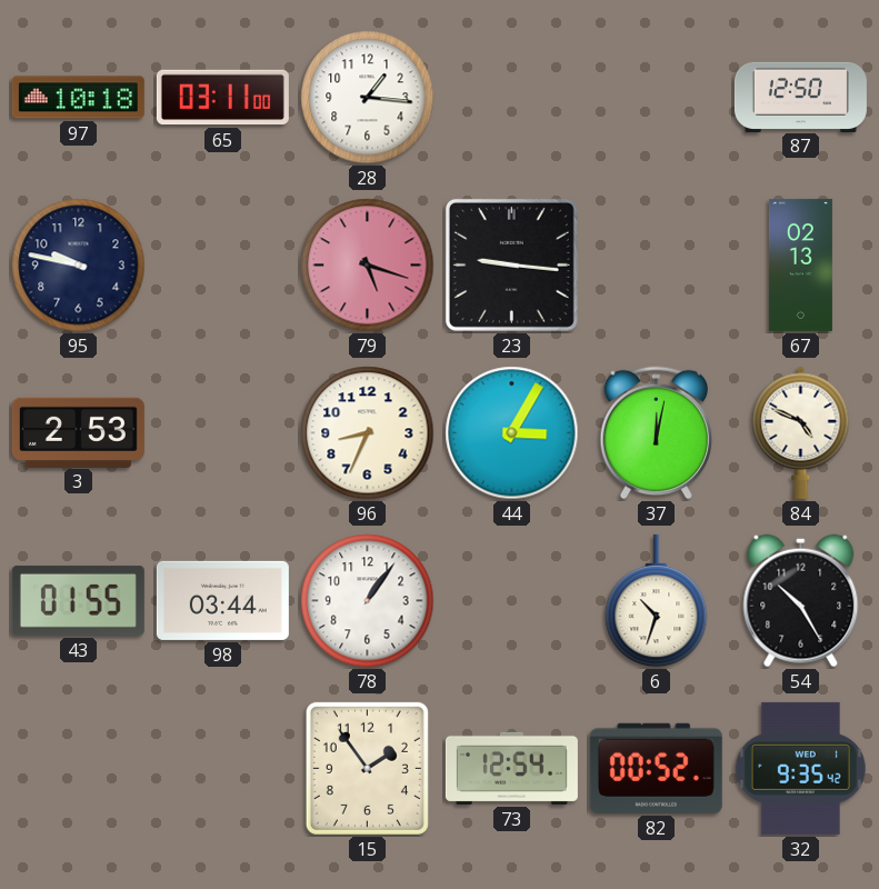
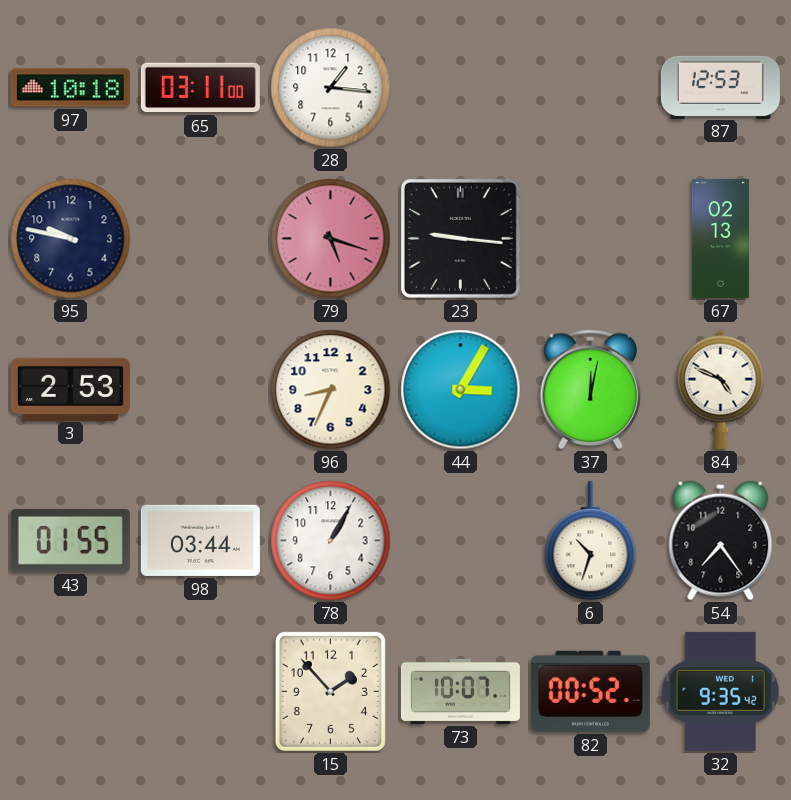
87: 12:50 -> 12:53
78: 1:06 -> 1:05
54: 10:25 -> 7:24
15: 1:54 -> 1:53
73: 12:54 -> 10:07
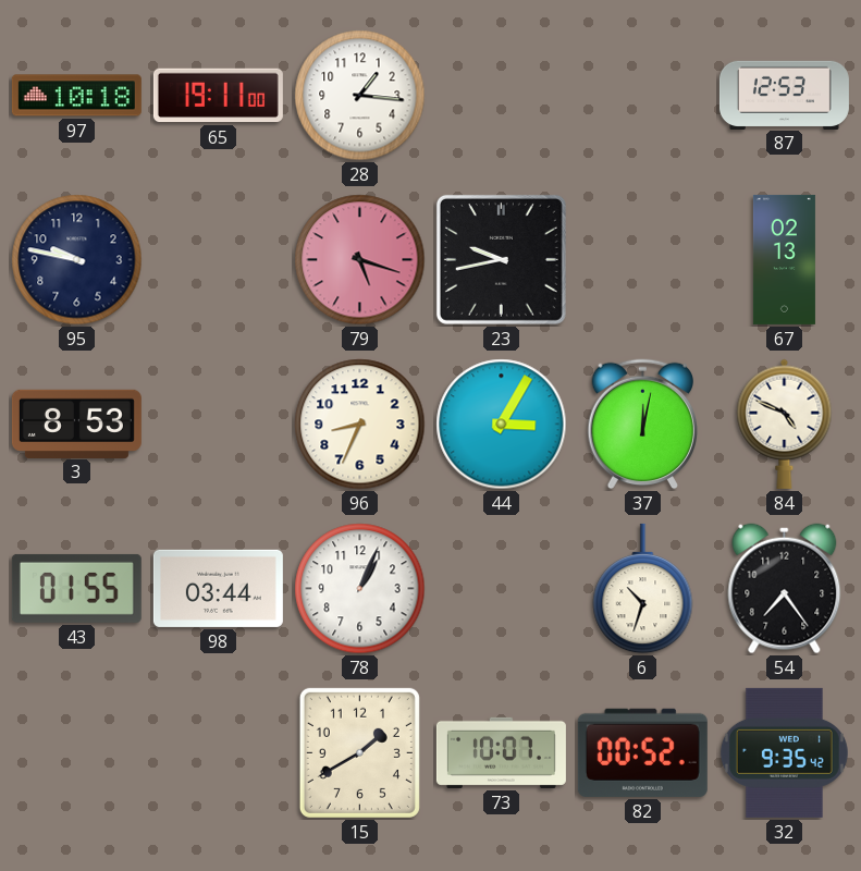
65: 03:11 -> 19:11
23: 9:16 -> 9:43
3: 2:53 -> 8:53
78: 1:05 -> 1:04
15: 1:53 -> 1:40
